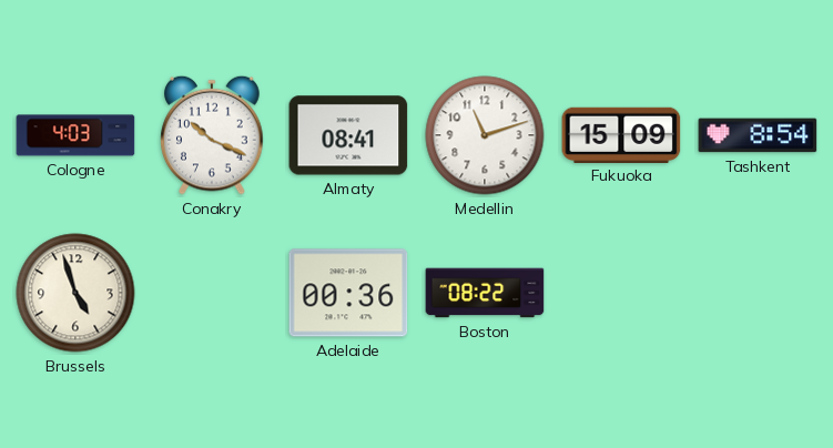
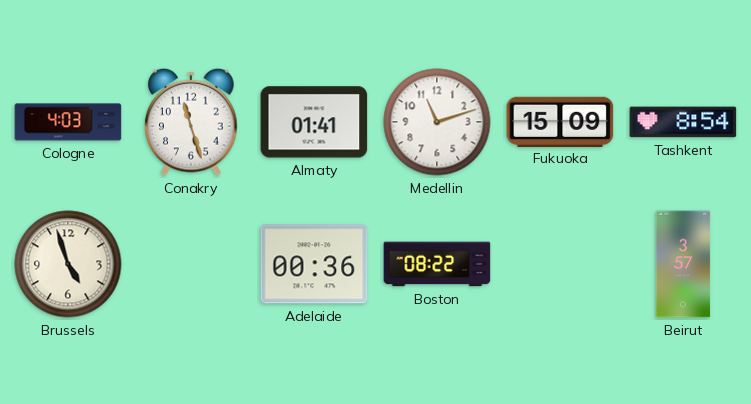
Conakry: 10:19 -> 11:27
Almaty: 08:41 -> 01:41
Beirut: none -> 3:57
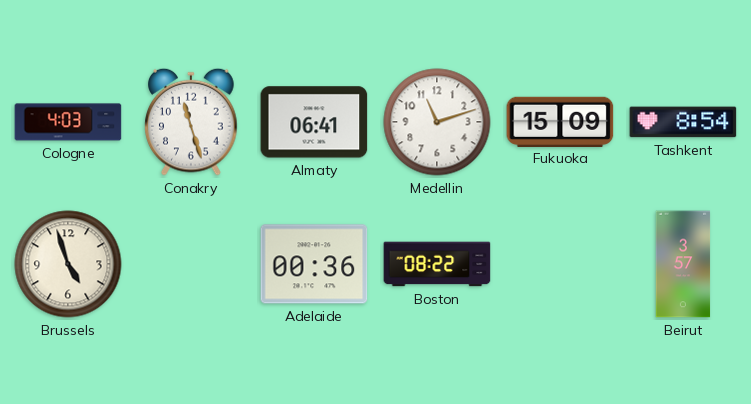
Almaty: 01:41 -> 06:41
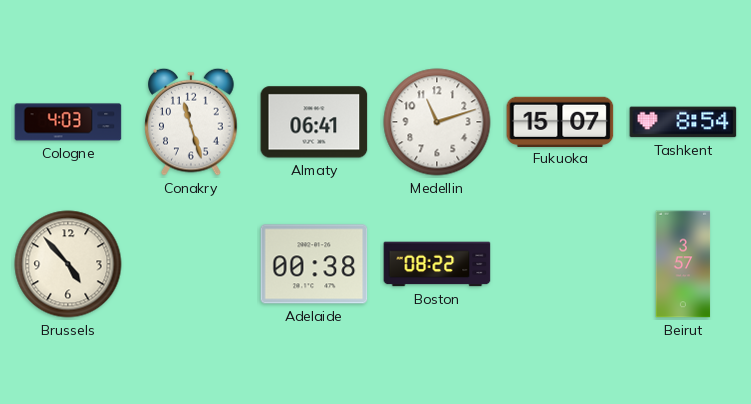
Fukuoka: 15:09 -> 15:07
Brussels: 4:57 -> 4:53
Adelaide: 00:36 -> 00:38
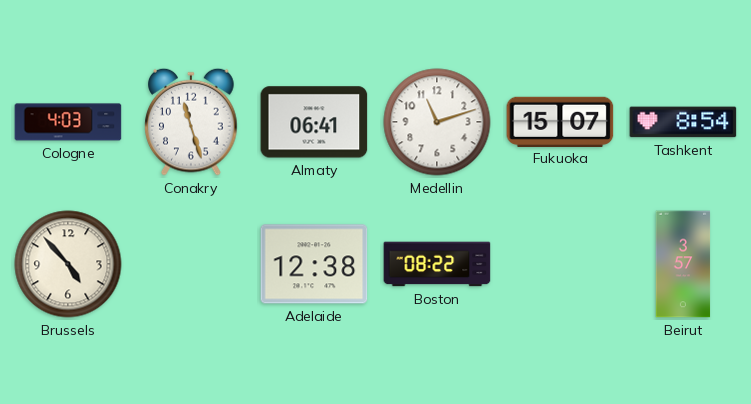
Adelaide: 00:38 -> 12:38
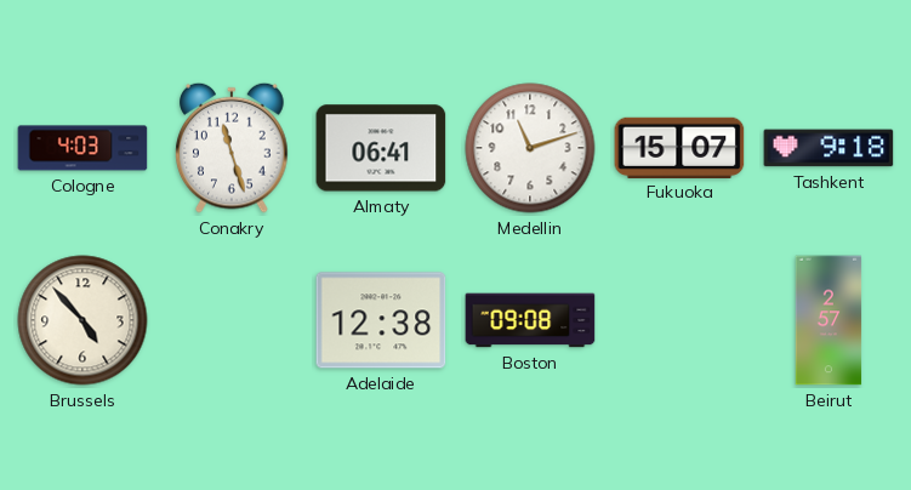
Tashkent: 8:54 -> 9:18
Boston: 08:22 -> 09:08
Beirut: 3:57 -> 2:57
